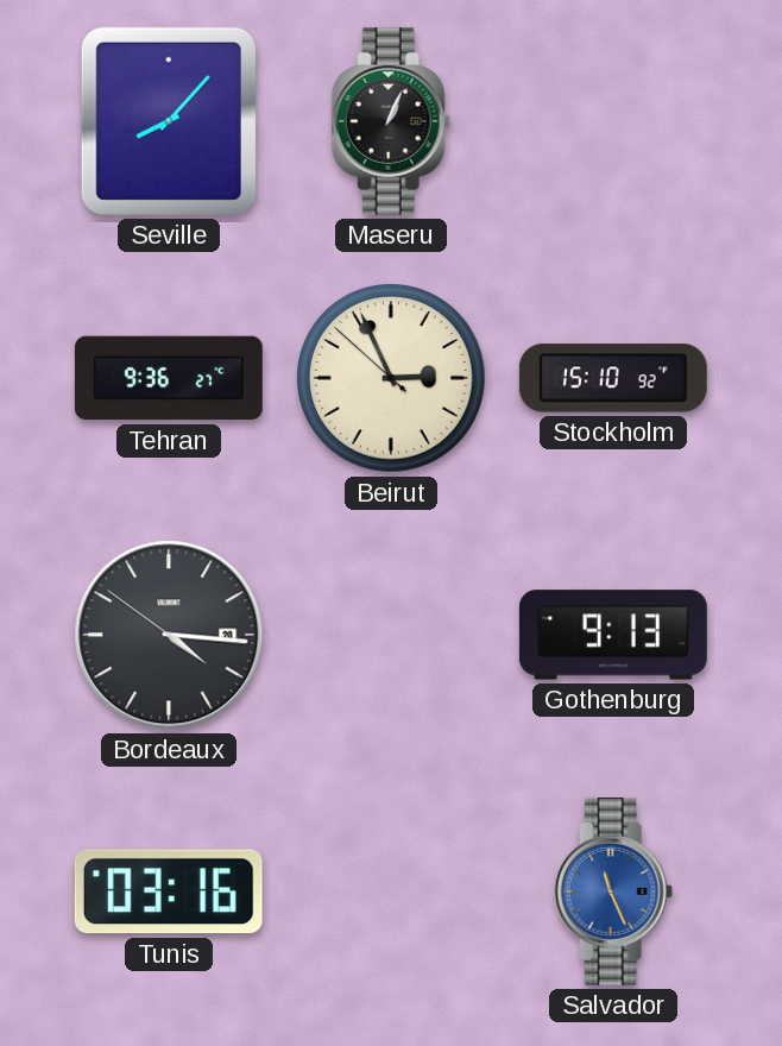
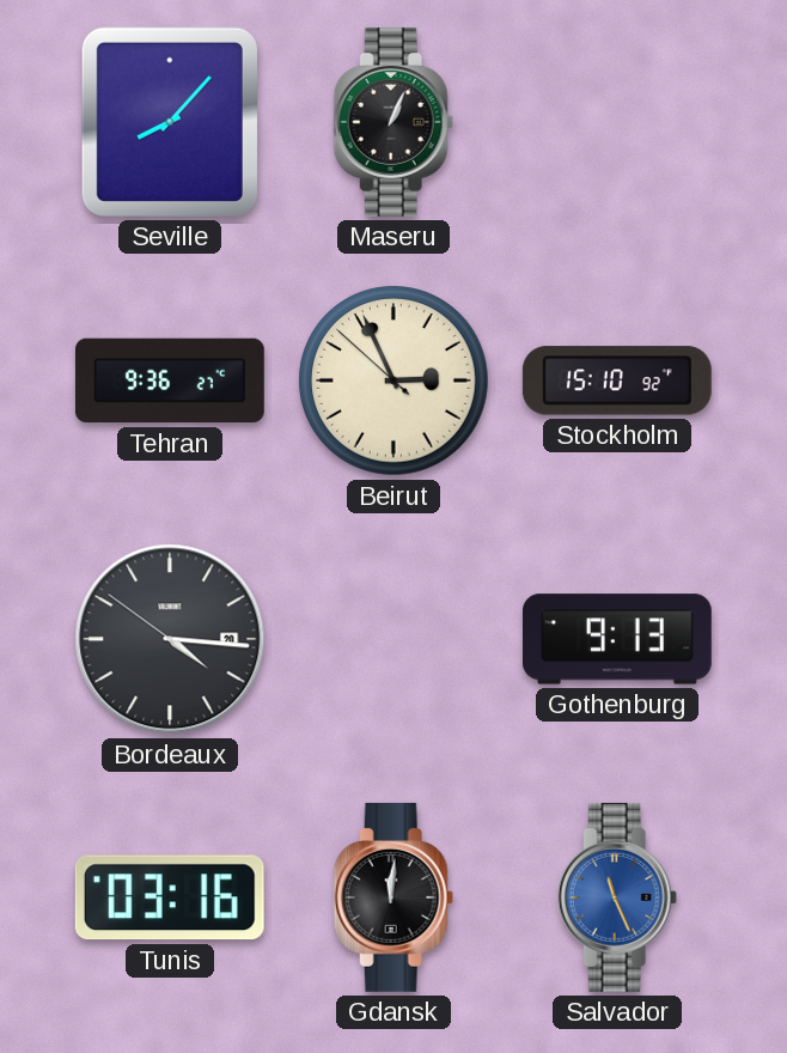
Gdansk: none -> 12:01
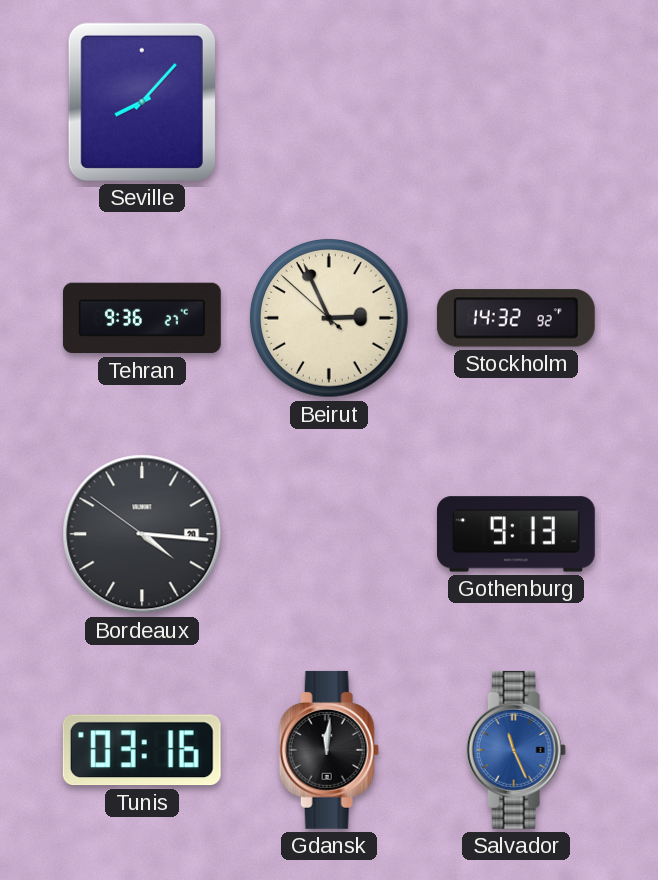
Maseru: 1:04 -> none
Stockholm: 15:10 -> 14:32
